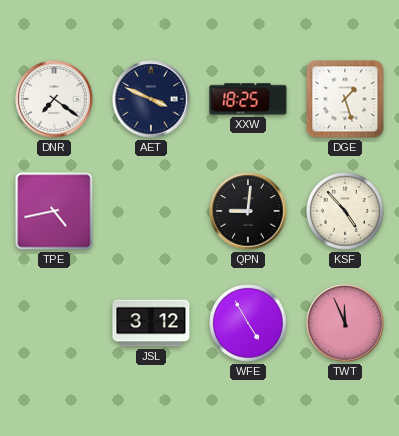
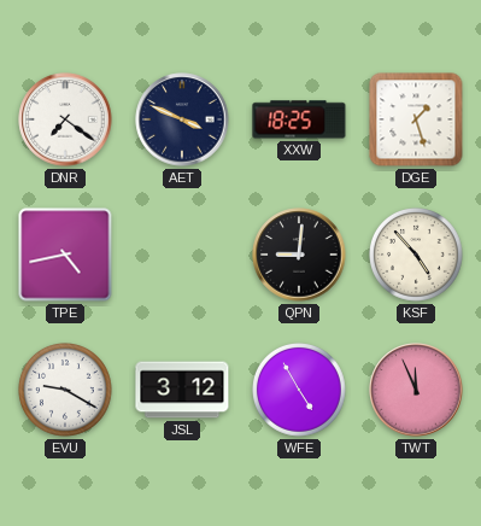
EVU: none -> 9:20
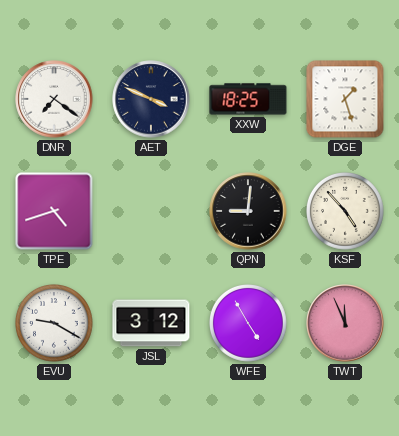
TPE: 4:43 -> 4:42
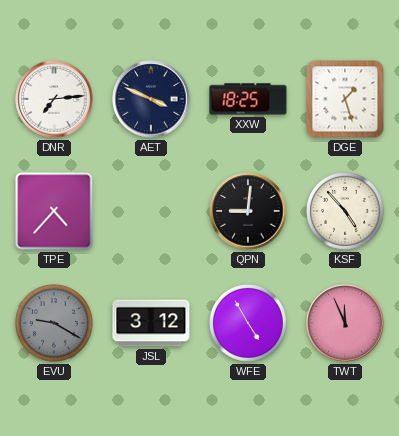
DNR: 7:21 -> 7:14
TPE: 4:42 -> 4:37
EVU dial: white -> grey
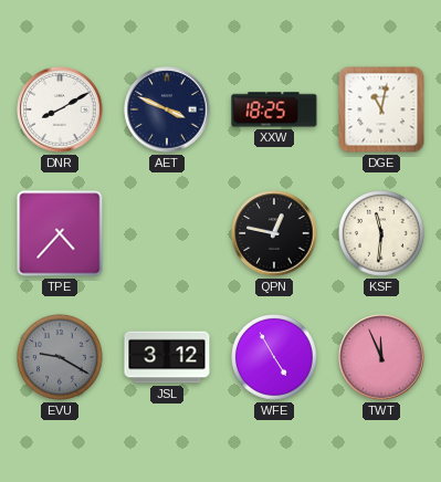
DNR: 7:14 -> 8:10
DGE: 1:27 -> 11:02
QPN: 9:01 -> 12:47
KSF: 4:53 -> 11:31
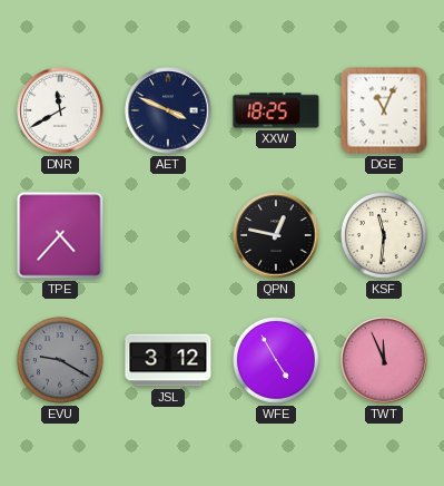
DNR: 8:10 -> 11:40
DGE: 11:02 -> 11:04
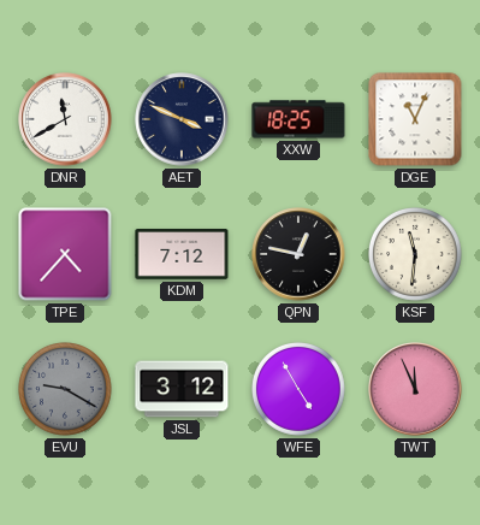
KDM: none -> 7:12
